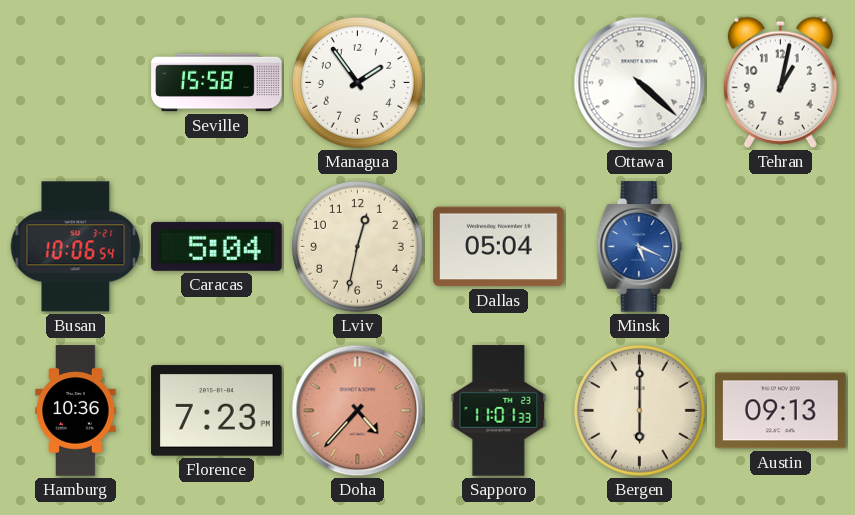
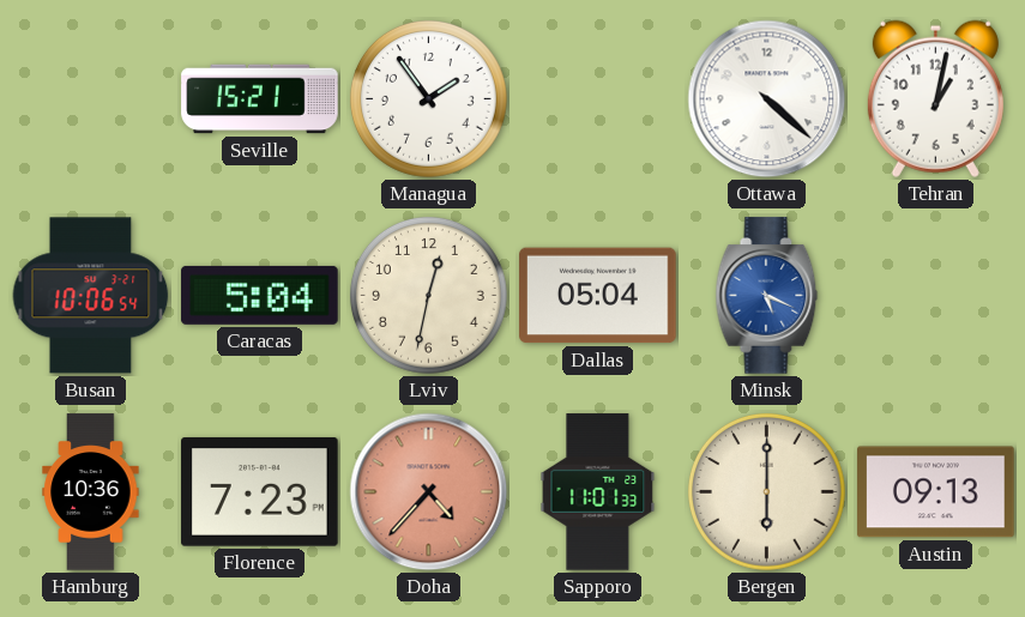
Seville: 15:58 -> 15:21
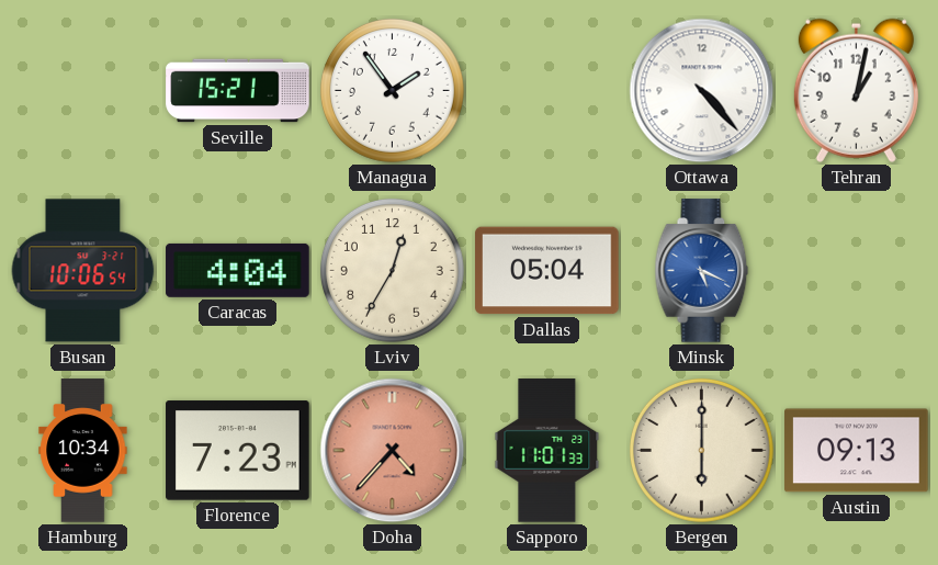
Ottawa: 4:22 -> 4:23
Caracas: 5:04 -> 4:04
Lviv: 12:32 -> 12:35
Hamburg: 10:36 -> 10:34
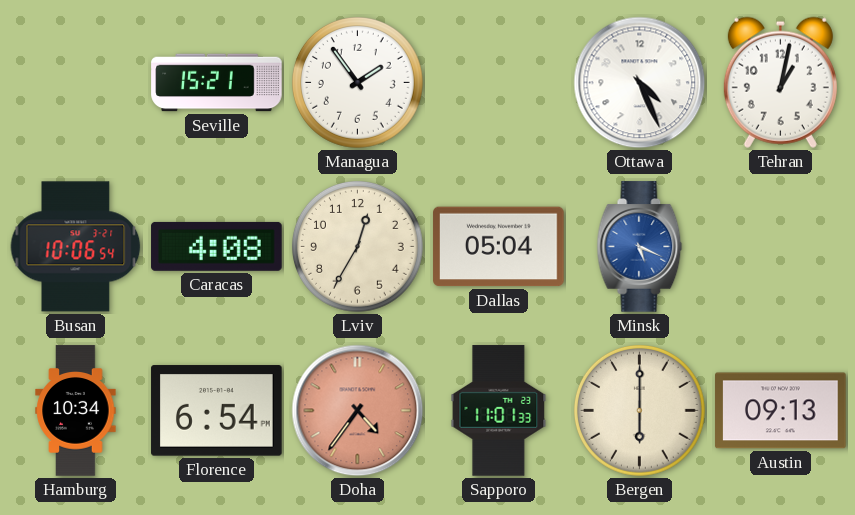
Ottawa: 4:23 -> 4:26
Caracas: 4:04 -> 4:08
Florence: 7:23 -> 6:54
Doha: 4:37 -> 4:36
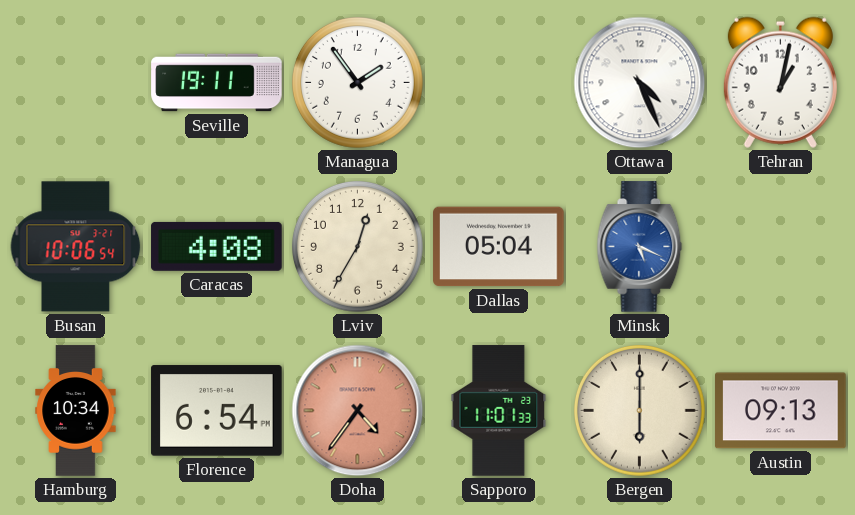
Seville: 15:21 -> 19:11
